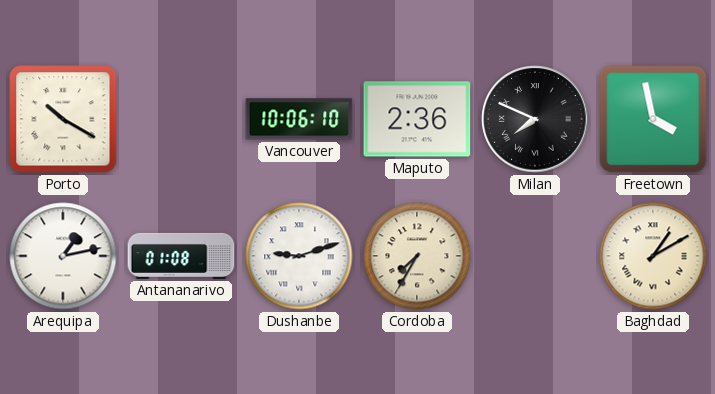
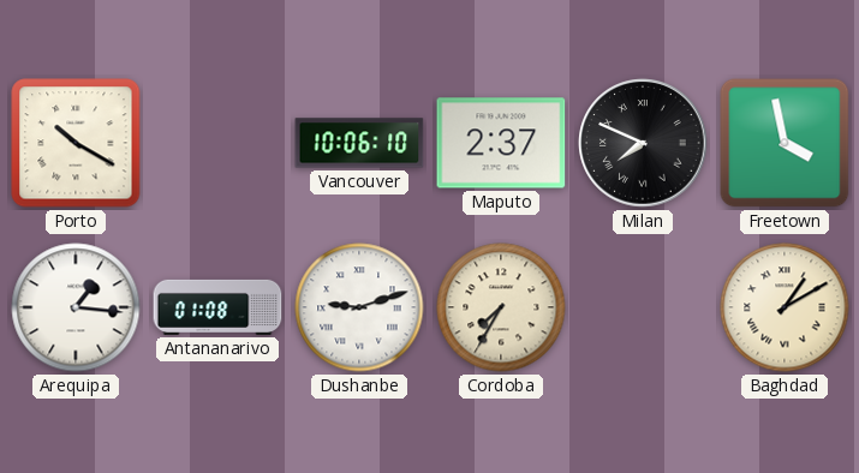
Maputo: 2:36 -> 2:37
Arequipa: 1:13 -> 1:16
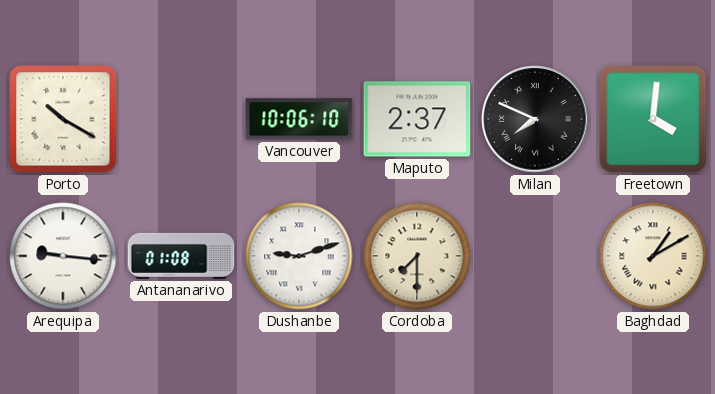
Freetown: 3:58 -> 4:01
Arequipa: 1:16 -> 9:16
Cordoba: 7:35 -> 7:30
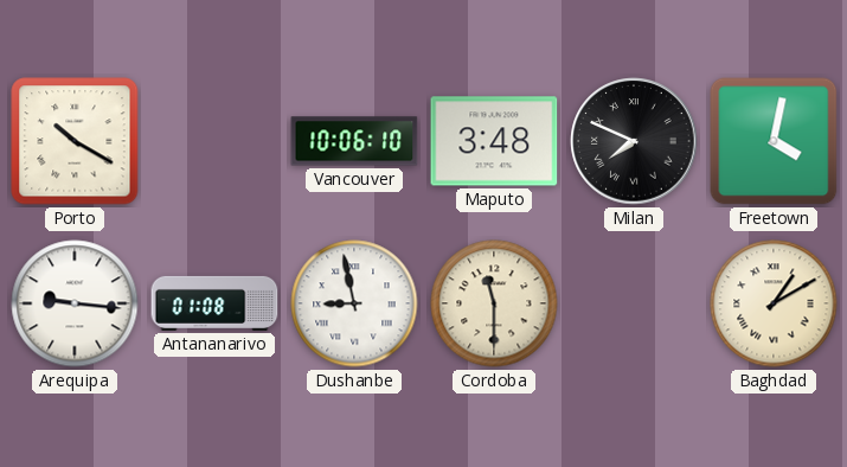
Maputo: 2:37 -> 3:48
Freetown: 4:01 -> 4:02
Dushanbe: 9:12 -> 8:58
Cordoba: 7:30 -> 11:30
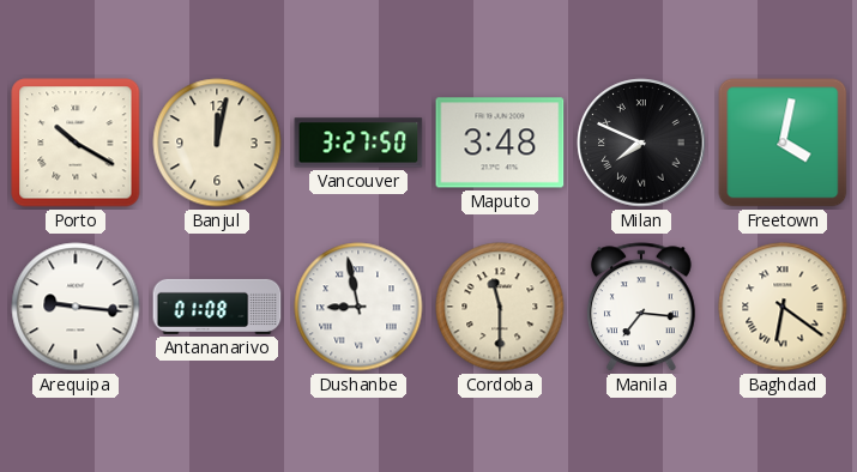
Banjul: none -> 12:02
Vancouver: 10:06 -> 3:27
Manila: none -> 7:16
Baghdad: 1:10 -> 6:21
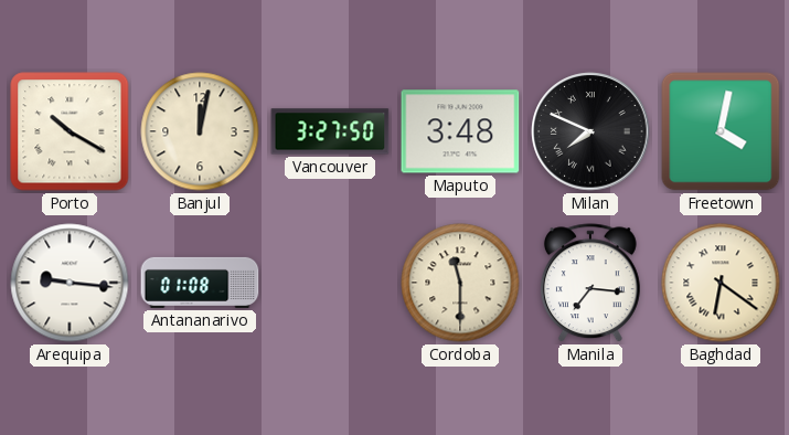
Dushanbe: 8:58 -> none
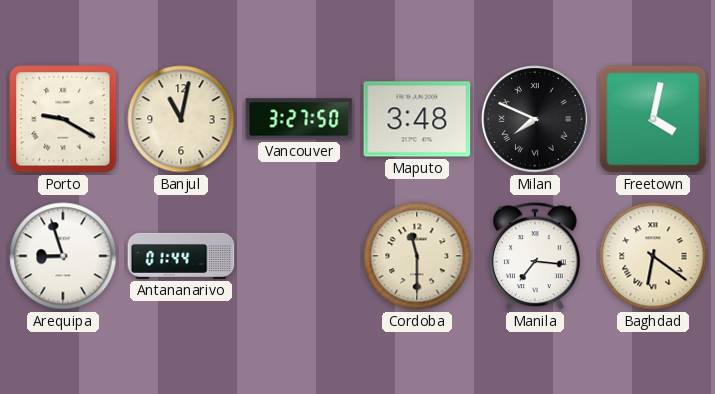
Porto: 10:20 -> 9:20
Banjul: 12:02 -> 11:02
Arequipa: 9:16 -> 8:57
Antananarivo: 01:08 -> 01:44
